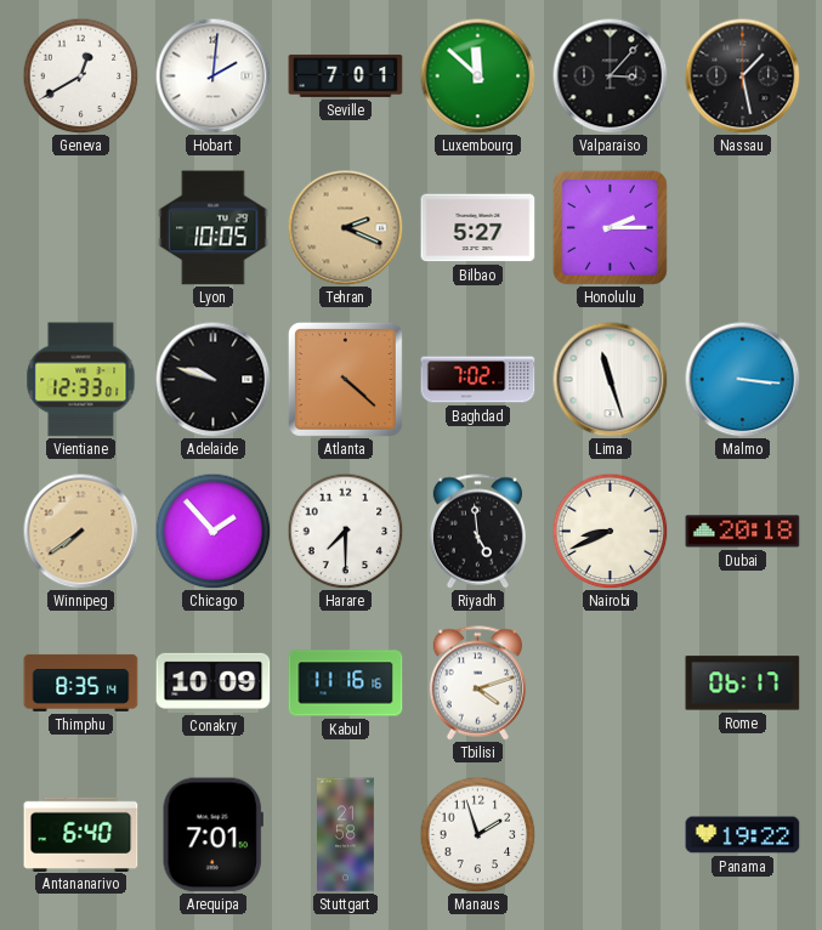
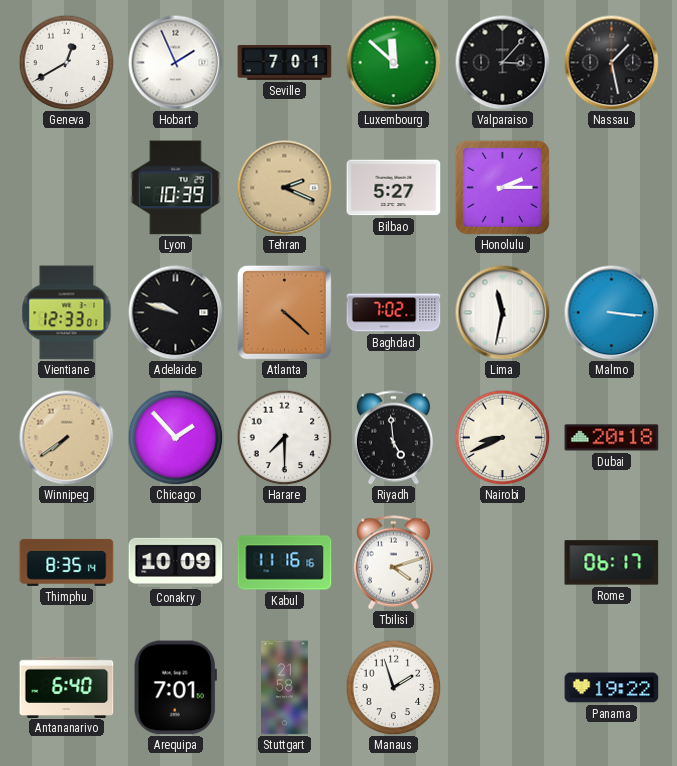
Hobart: 2:01 -> 1:56
Lyon: 10:05 -> 10:39
Lima: 11:27 -> 11:32
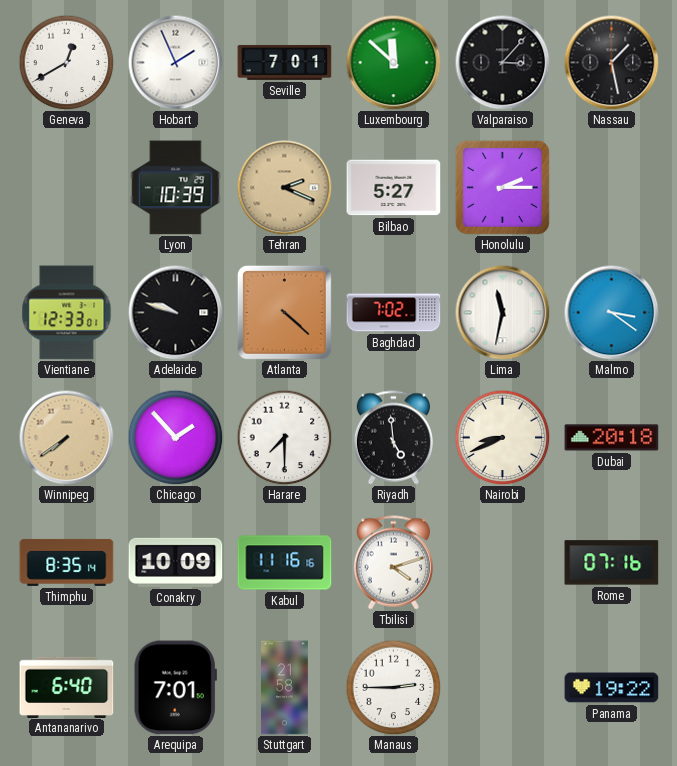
Malmo: 3:16 -> 3:21
Rome: 06:17 -> 07:16
Manaus: 1:57 -> 2:45
